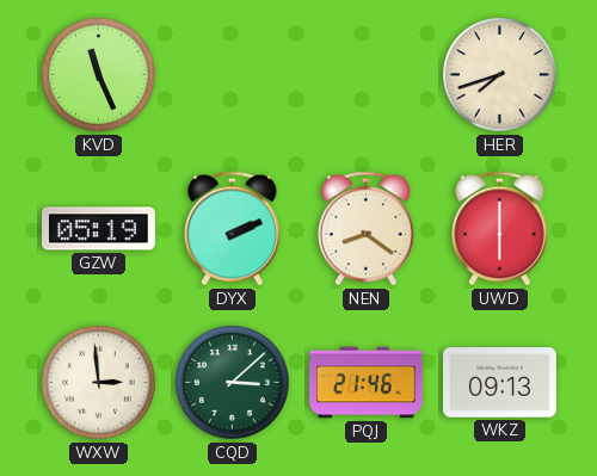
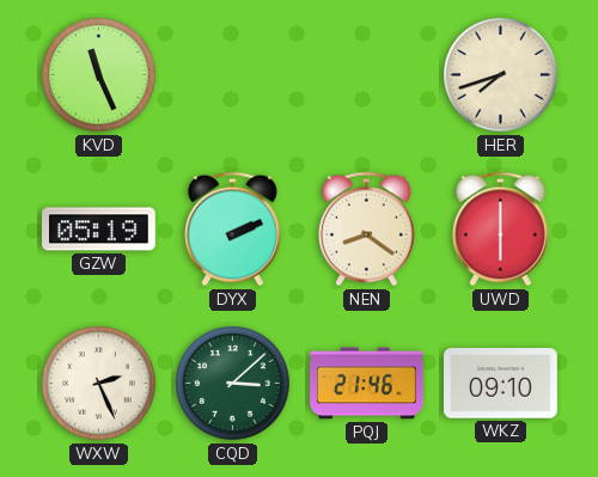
WXW: 2:59 -> 2:26
WKZ: 09:13 -> 09:10
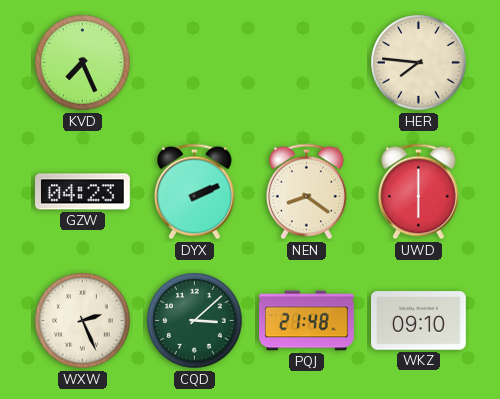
KVD: 11:26 -> 7:26
HER: 7:42 -> 7:46
GZW: 05:19 -> 04:23
PQJ: 21:46 -> 21:48
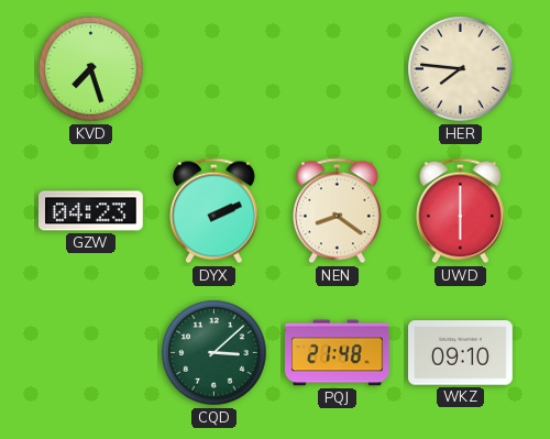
KVD: 7:26 -> 7:27
WXW: 2:26 -> none
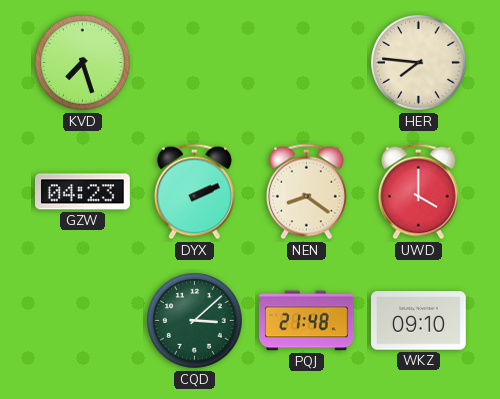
UWD: 6:00 -> 4:00
